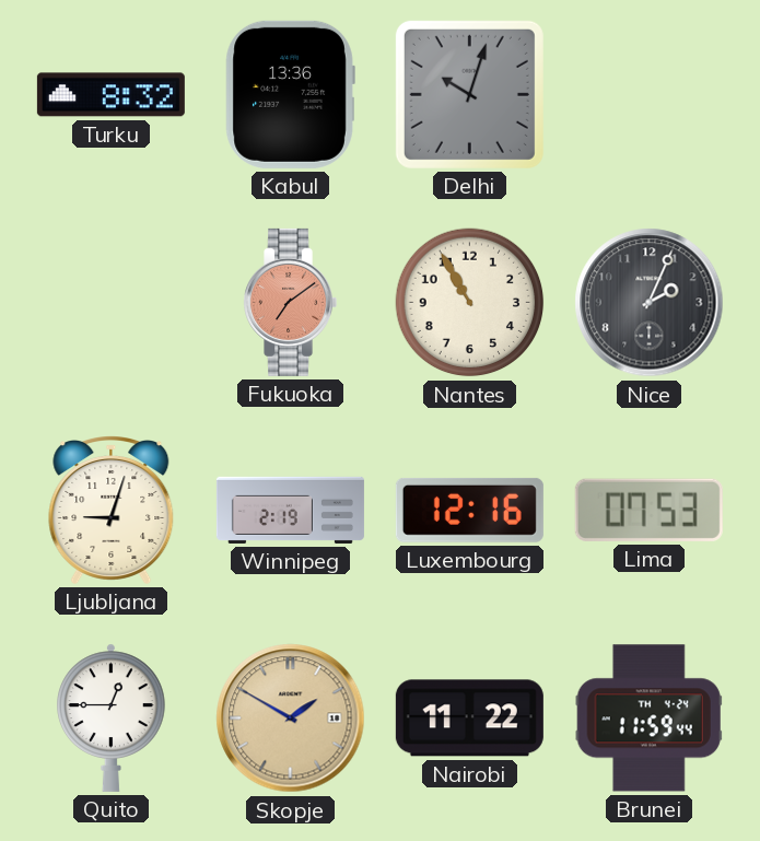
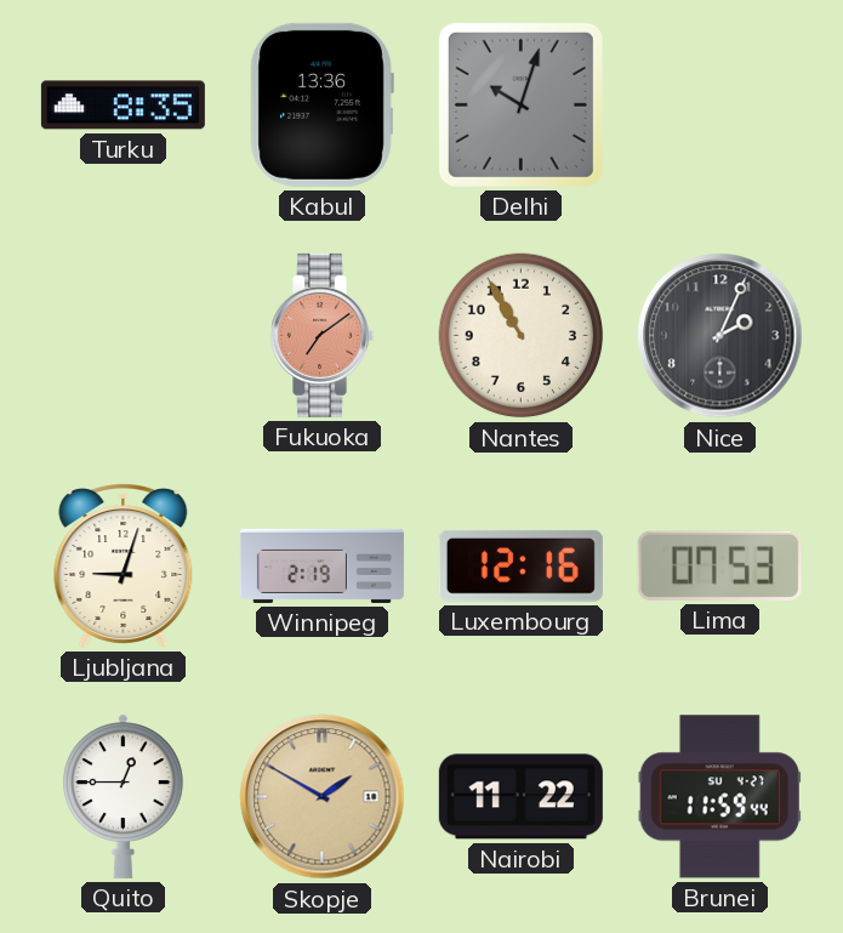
Turku: 8:32 -> 8:35
Brunei date: TH 4-24 -> SU 4-27
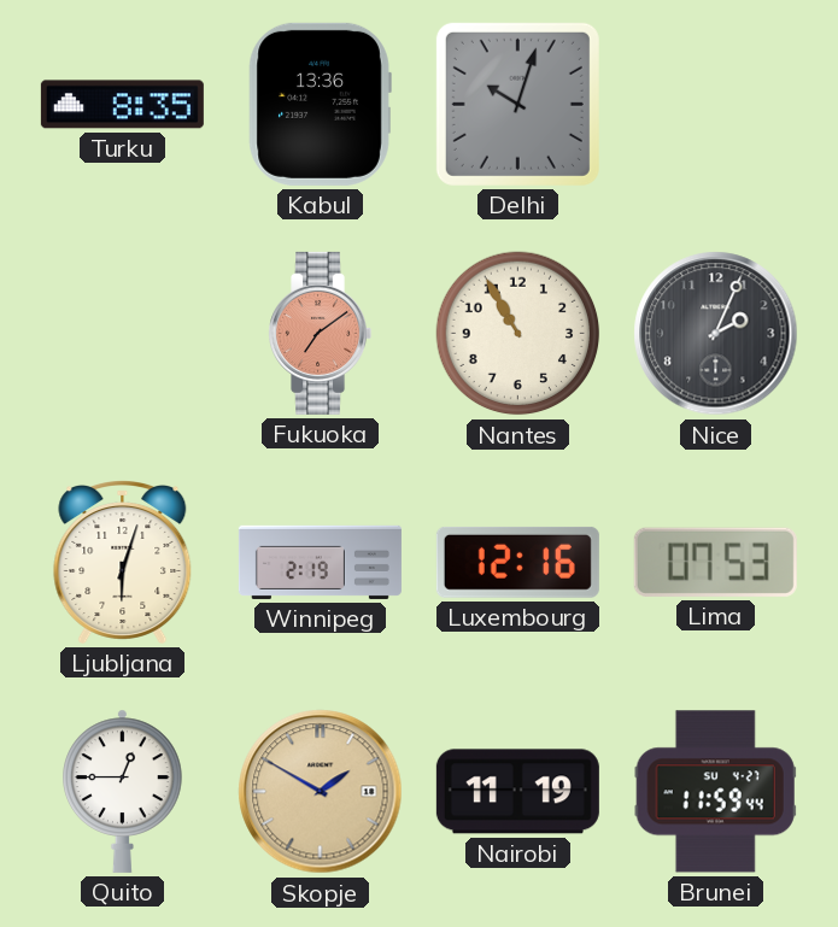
Ljubljana: 9:03 -> 6:03
Nairobi: 11:22 -> 11:19
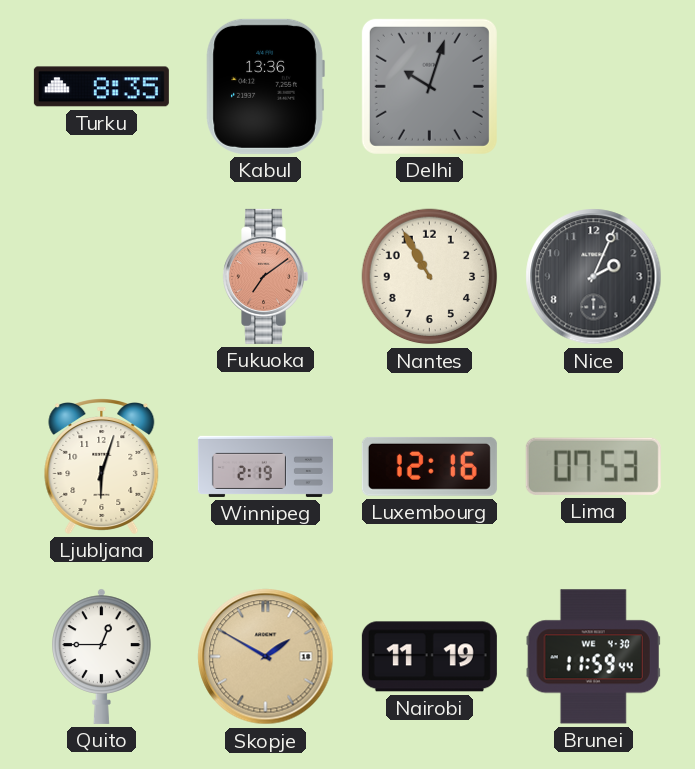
Brunei date: SU 4-27 -> WE 4-30
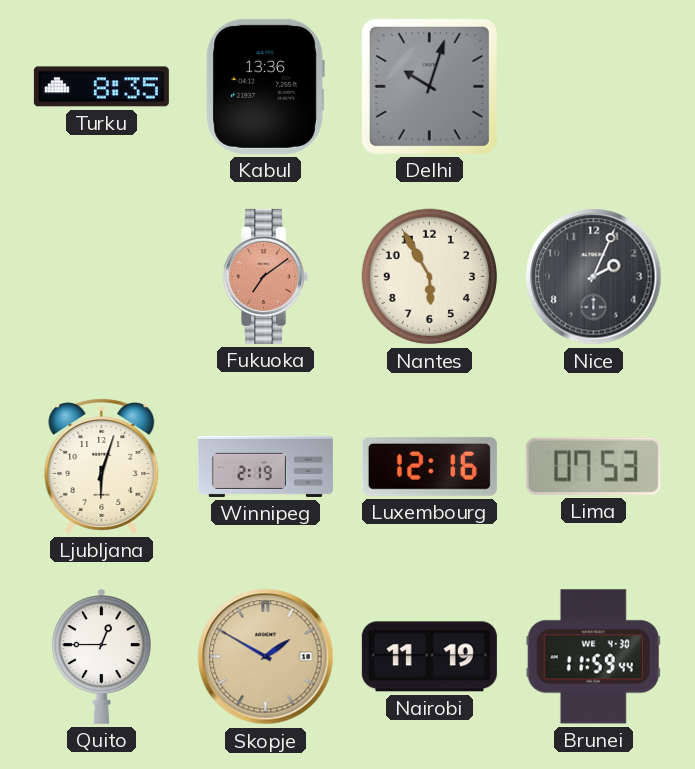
Nantes: 10:55 -> 5:55
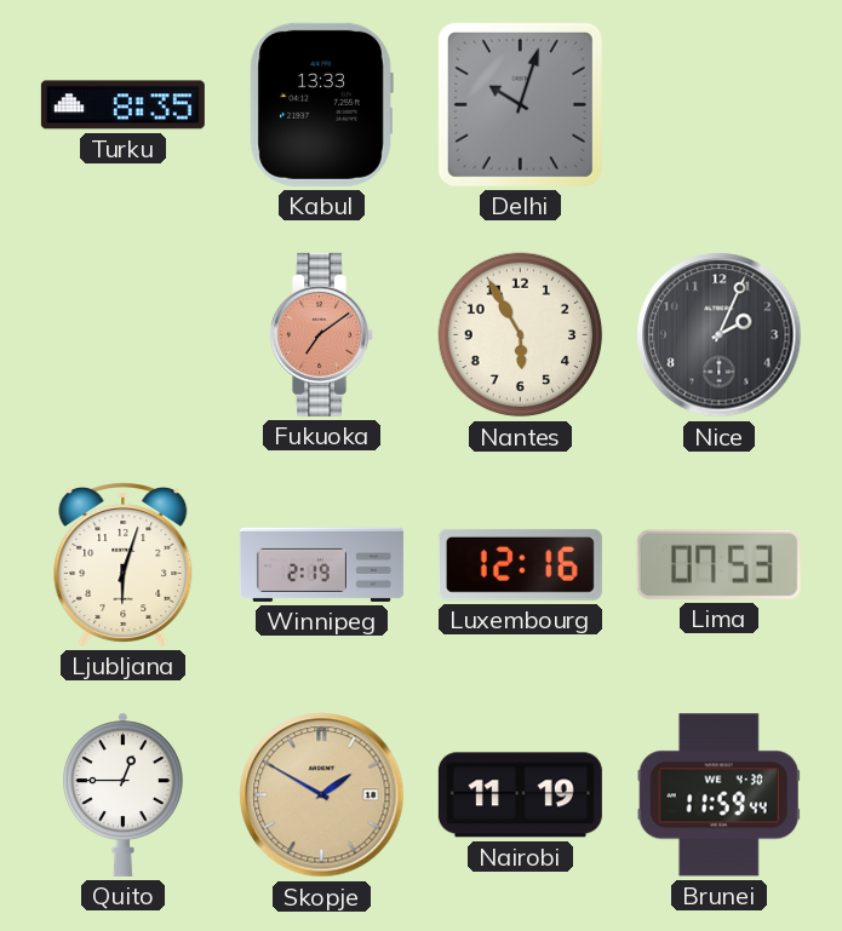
Kabul: 13:36 -> 13:33
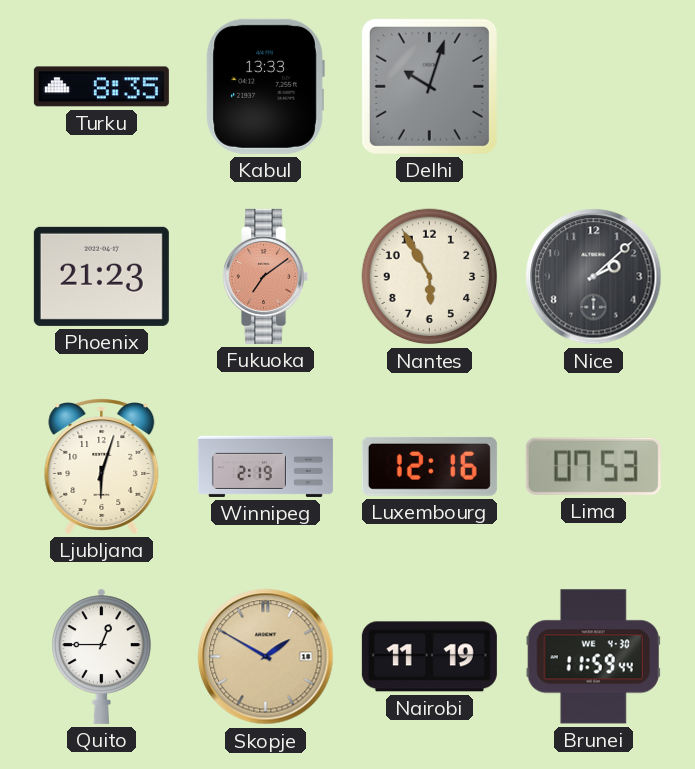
Phoenix: none -> 21:23
Nice: 2:04 -> 2:08
